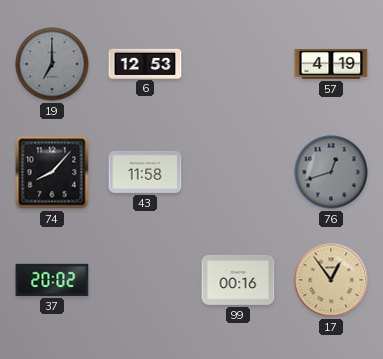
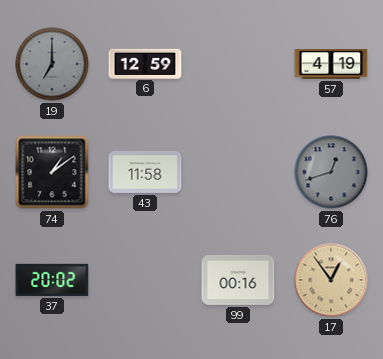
6: 12:53 -> 12:59
74: 8:07 -> 1:09
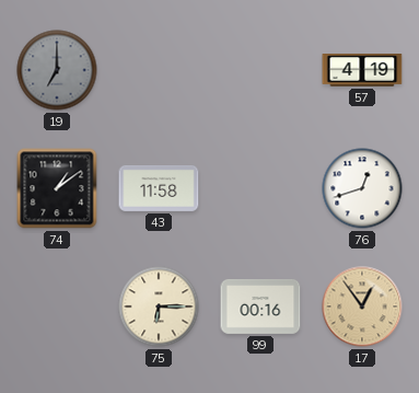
6: 12:59 -> none
76 dial: grey -> white
37: 20:02 -> none
75: none -> 6:15
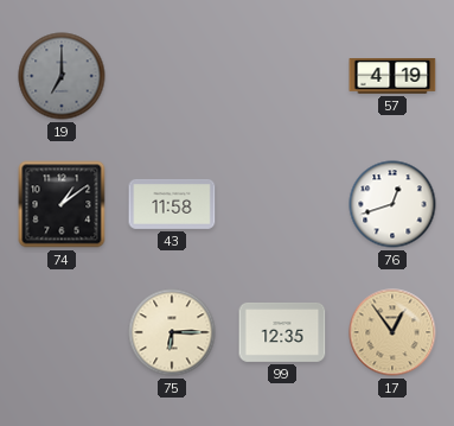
99: 00:16 -> 12:35
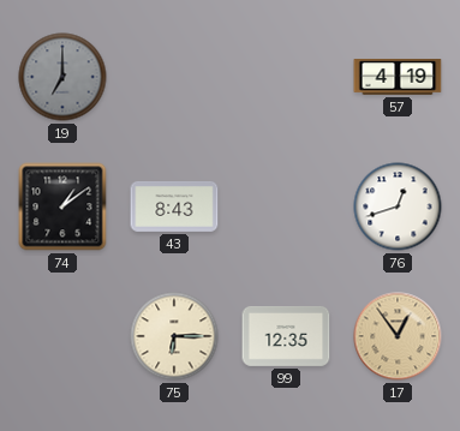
43: 11:58 -> 8:43
